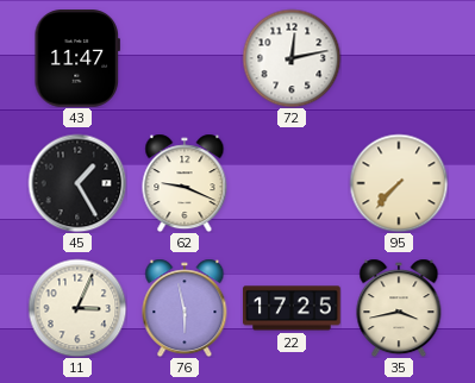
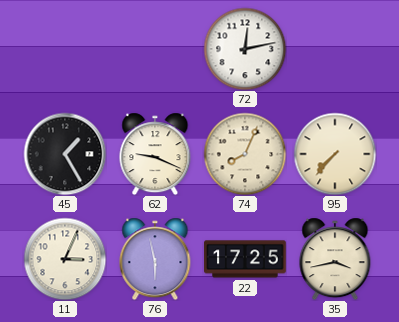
43: 11:47 -> none
74: none -> 8:04
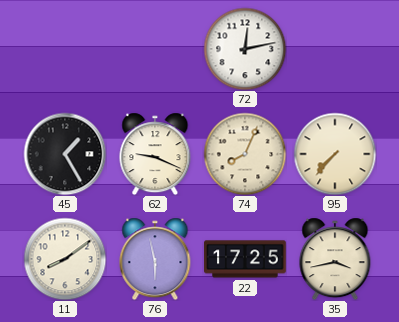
11: 3:04 -> 8:09
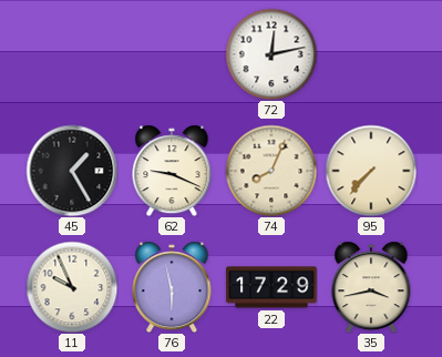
11: 8:09 -> 9:56
22: 17:25 -> 17:29
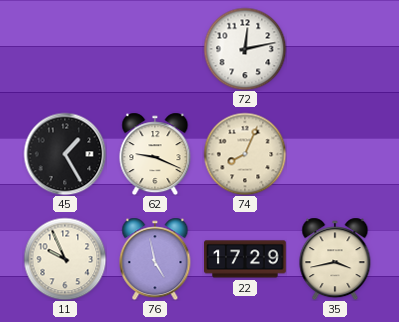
95: 7:37 -> none
76: 5:58 -> 4:58
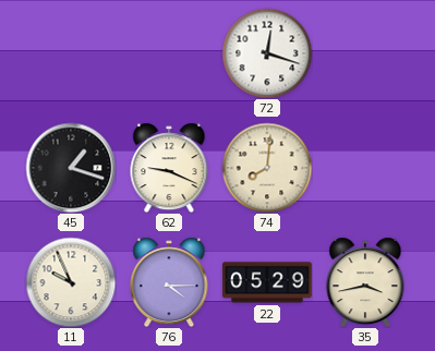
72: 12:13 -> 12:18
45: 1:25 -> 1:18
74: 8:04 -> 8:01
76: 4:58 -> 4:15
22: 17:29 -> 05:29
